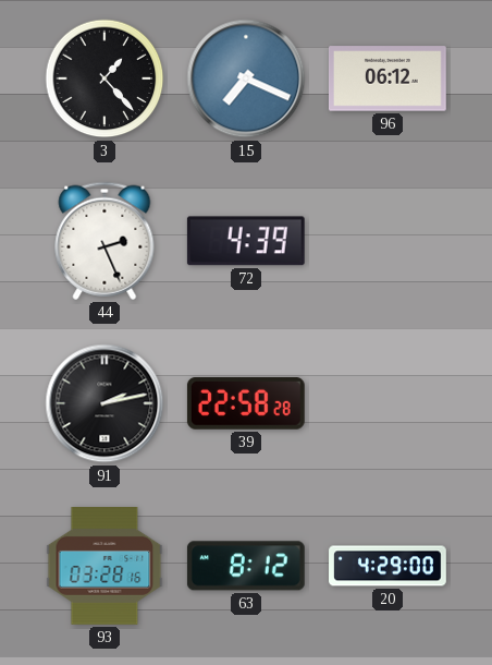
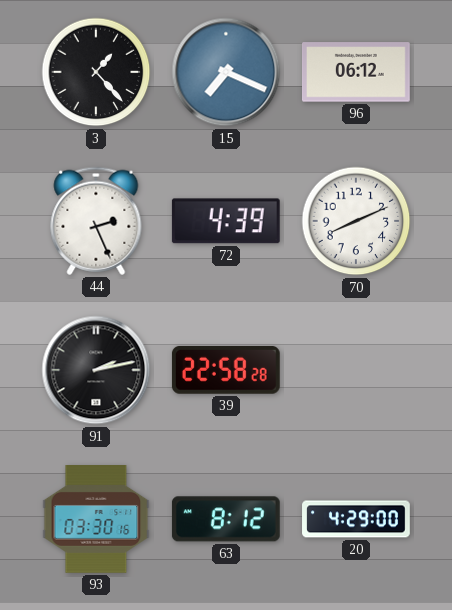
70: none -> 8:11
93: 03:28 -> 03:30
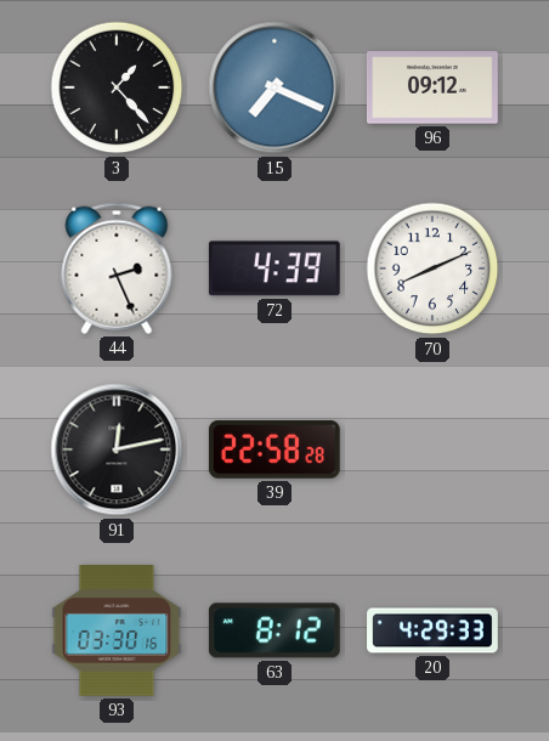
96: 06:12 -> 09:12
91: 2:13 -> 12:13
20: 4:29:00 -> 4:29:33
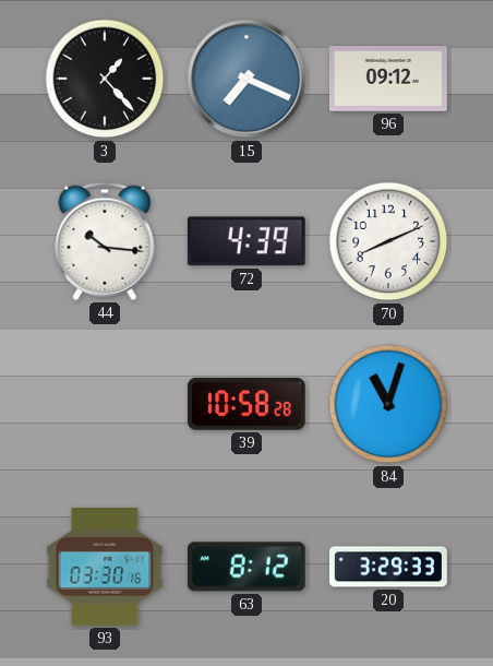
44: 2:26 -> 10:16
91: 12:13 -> none
39: 22:58 -> 10:58
84: none -> 11:03
20: 4:29 -> 3:29
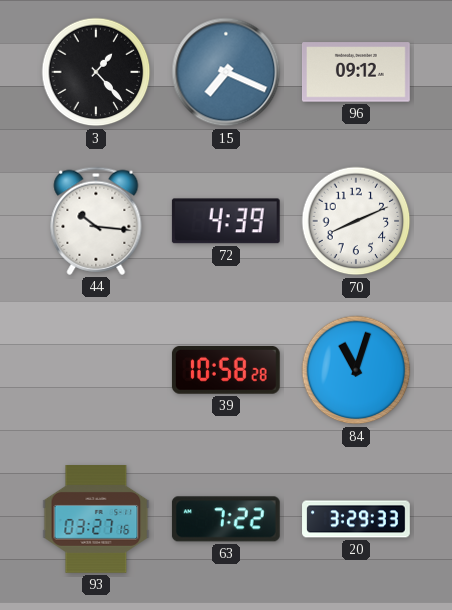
93: 03:30 -> 03:27
63: 8:12 -> 7:22
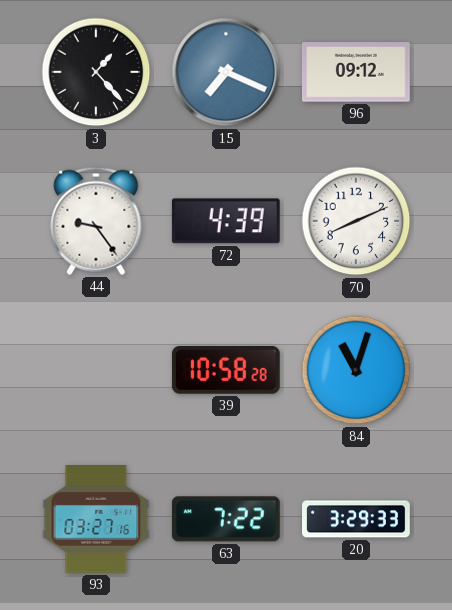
44: 10:16 -> 9:24
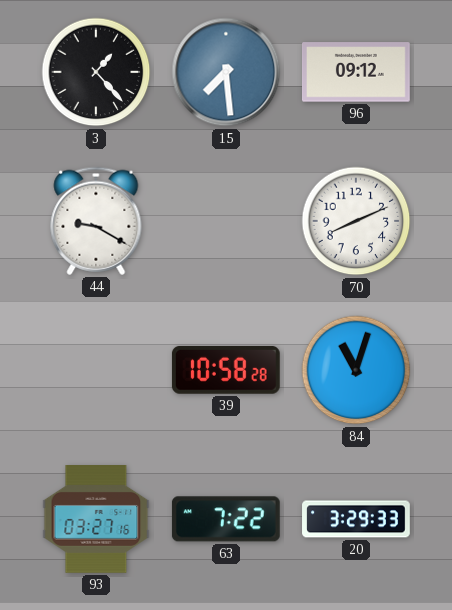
15: 7:19 -> 7:29
44: 9:24 -> 9:20
72: 4:39 -> none
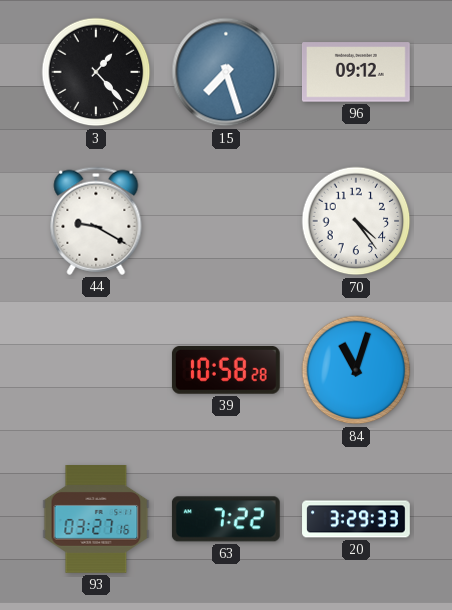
15: 7:29 -> 7:27
70: 8:11 -> 4:24
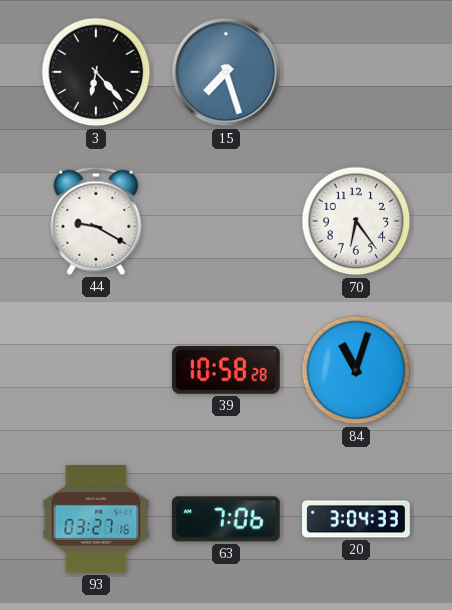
3: 1:23 -> 6:23
96: 09:12 -> none
70: 4:24 -> 6:24
63: 7:22 -> 7:06
20: 3:29 -> 3:04
